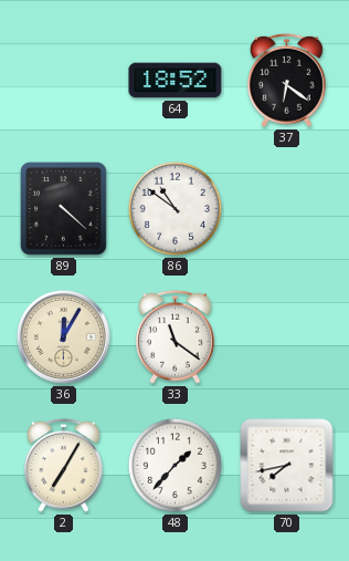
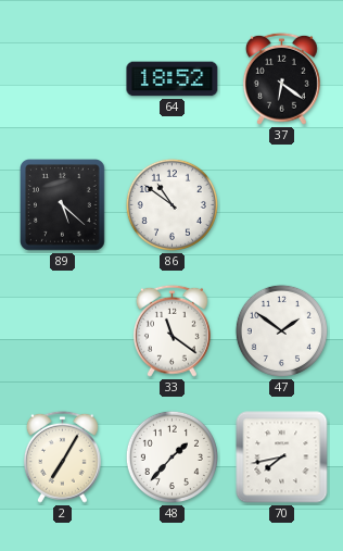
89: 4:22 -> 5:22
36: 12:05 -> none
47: none -> 1:51
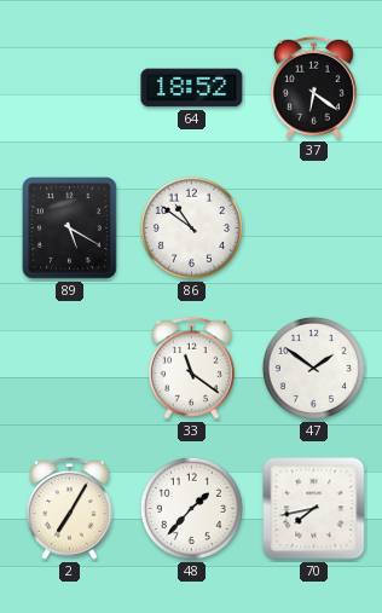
89: 5:22 -> 5:20
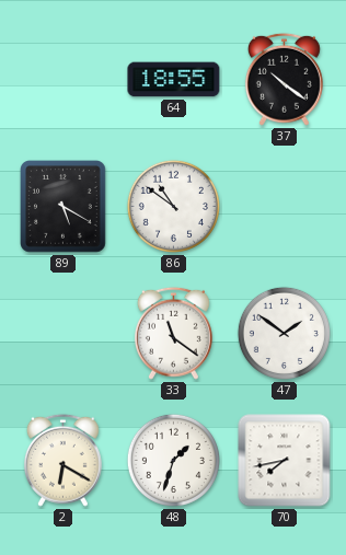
64: 18:52 -> 18:55
37: 6:21 -> 10:21
2: 7:05 -> 6:20
48: 1:37 -> 1:33
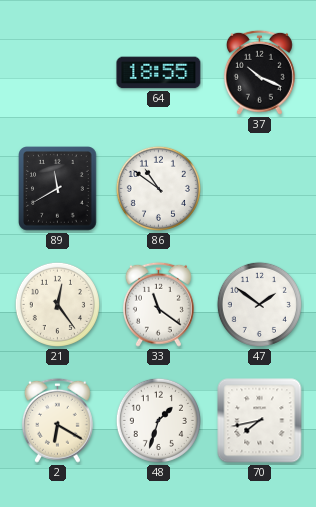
37: 10:21 -> 10:19
89: 5:20 -> 11:40
21: none -> 12:24
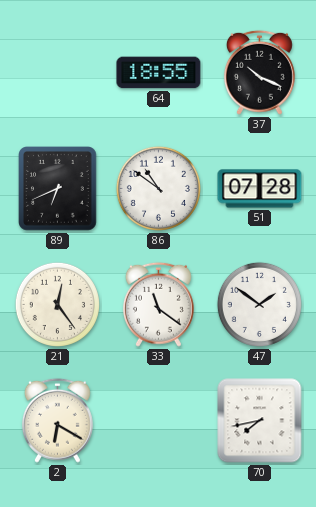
89: 11:40 -> 6:41
51: none -> 07:28
48: 1:33 -> none
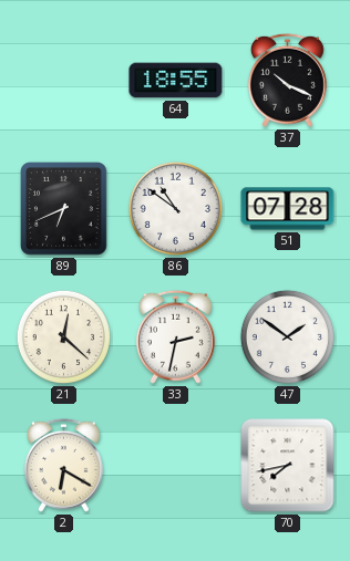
21: 12:24 -> 12:22
33: 11:21 -> 2:32
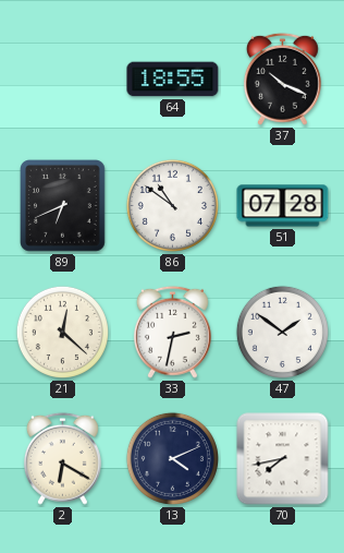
13: none -> 4:11
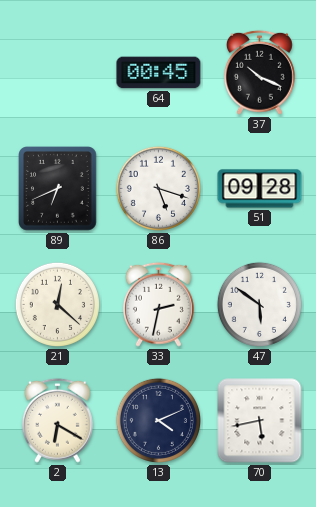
64: 18:55 -> 00:45
86: 10:51 -> 5:18
51: 07:28 -> 09:28
47: 1:51 -> 5:51
70: 7:43 -> 5:43
